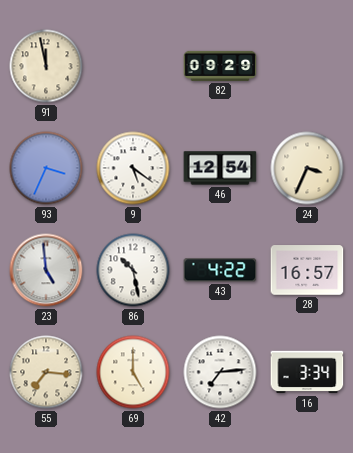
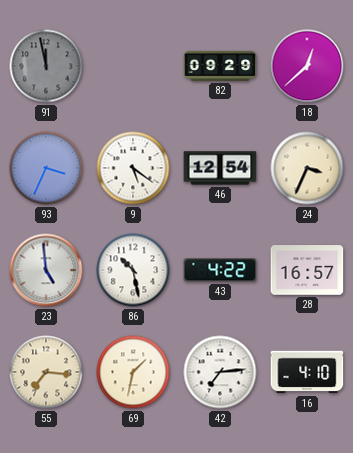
91 dial: cream -> grey
18: none -> 12:38
69: 5:00 -> 1:32
16: 3:34 -> 4:10
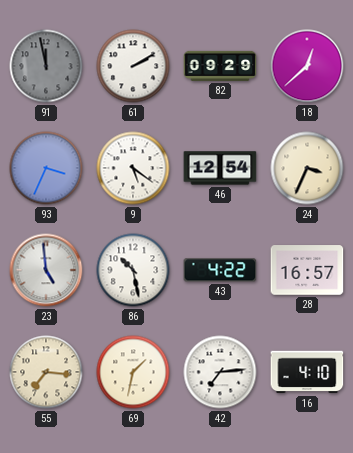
61: none -> 2:10
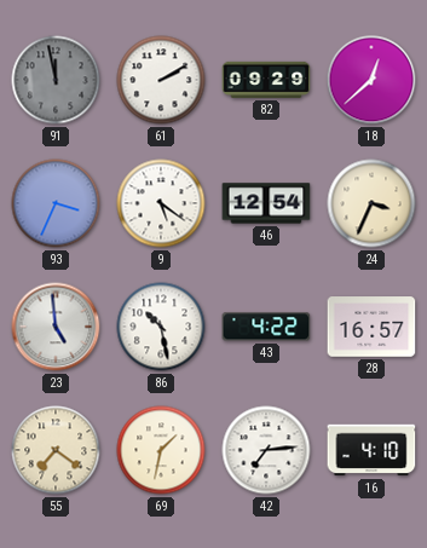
55: 7:16 -> 7:21
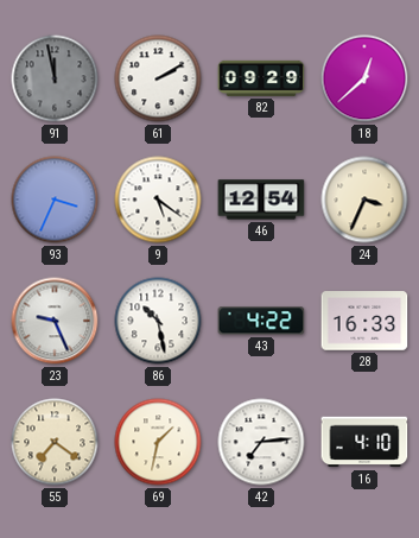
23: 4:59 -> 9:26
28: 16:57 -> 16:33
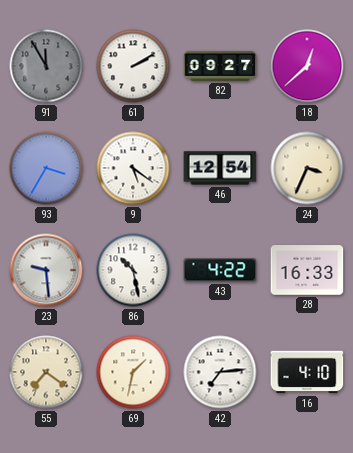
91: 11:58 -> 11:55
82: 09:29 -> 09:27
93: 3:34 -> 3:35
23: 9:26 -> 9:29
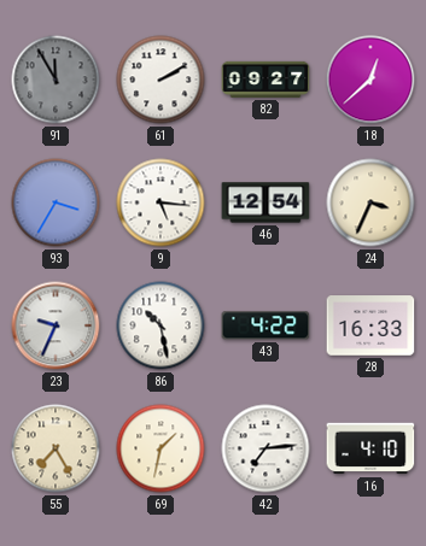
9: 5:21 -> 5:16
23: 9:29 -> 9:34
55: 7:21 -> 7:25
